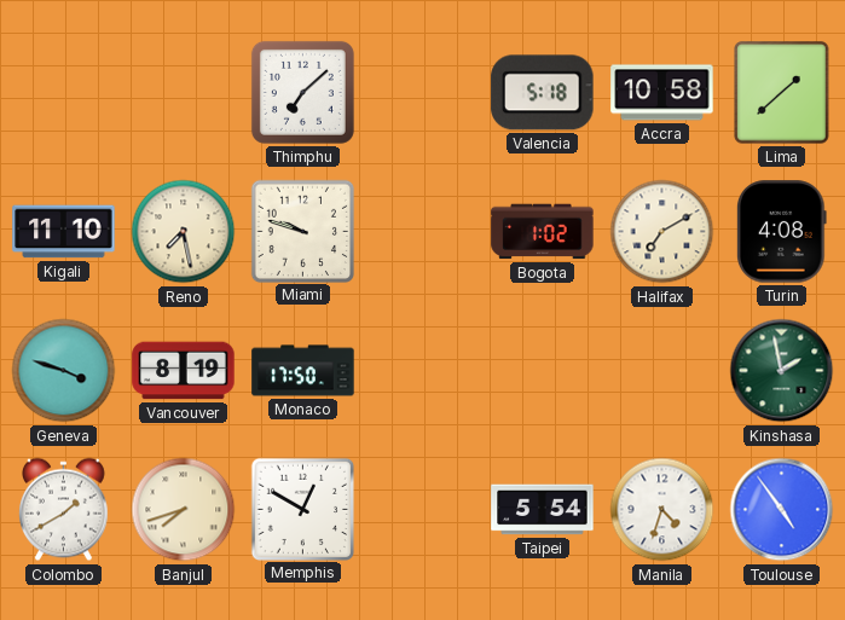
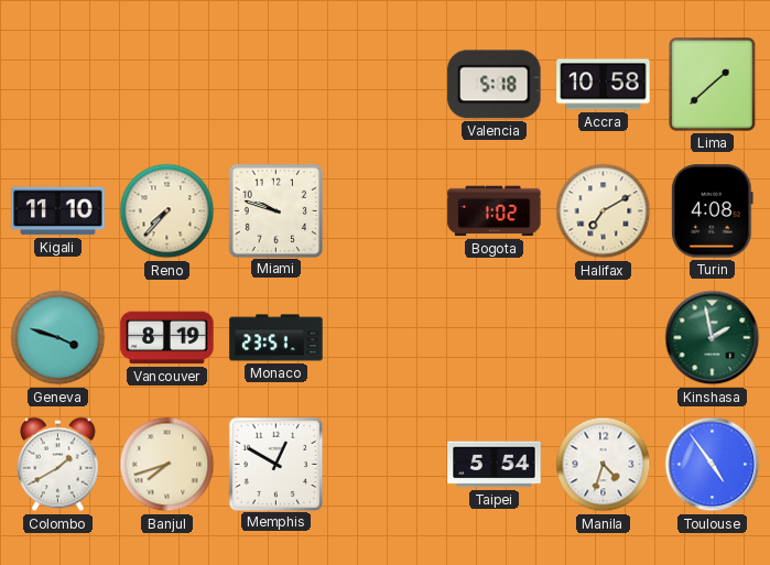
Thimphu: 7:08 -> none
Reno: 7:28 -> 7:37
Monaco: 17:50 -> 23:51
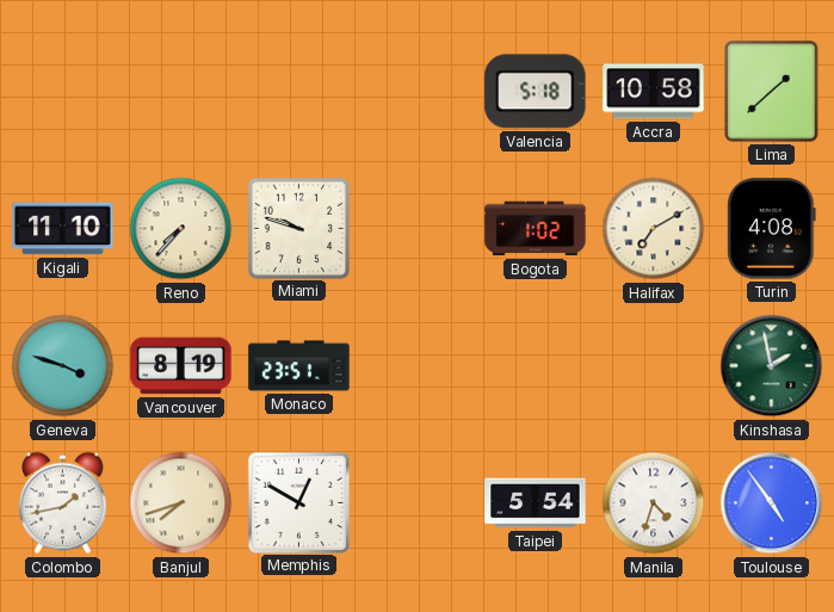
Colombo: 1:40 -> 1:43
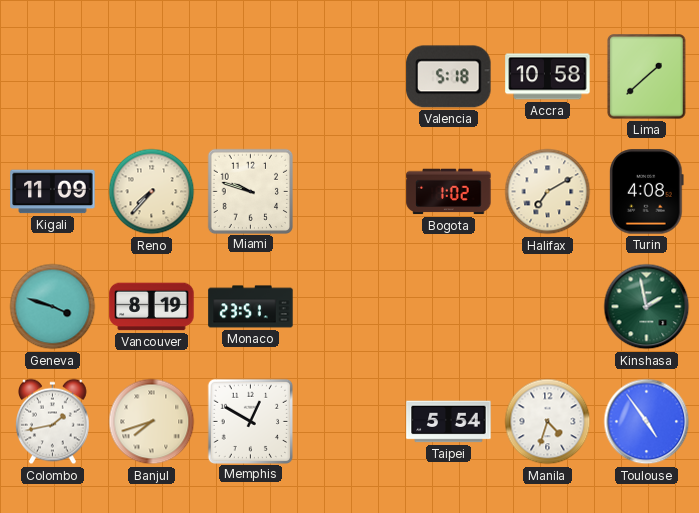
Kigali: 11:10 -> 11:09
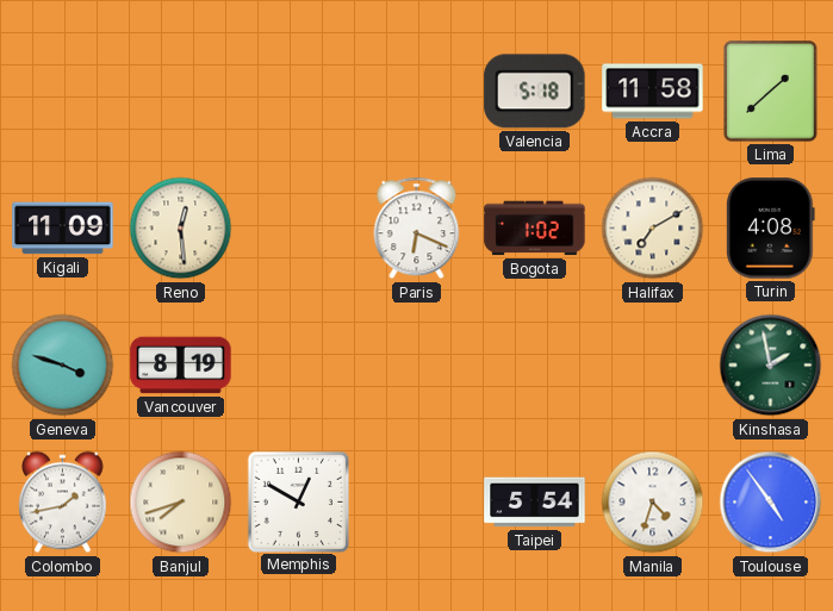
Accra: 10:58 -> 11:58
Reno: 7:37 -> 12:29
Miami: 9:48 -> none
Paris: none -> 6:19
Monaco: 23:51 -> none
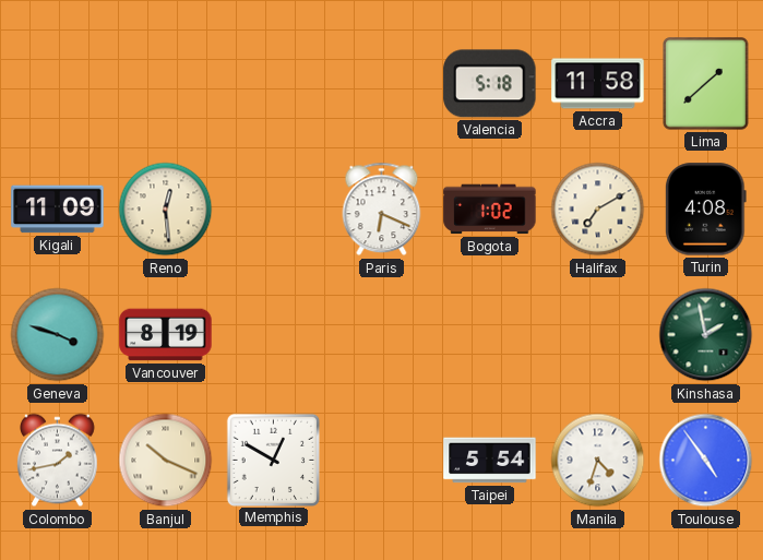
Banjul: 7:42 -> 10:19
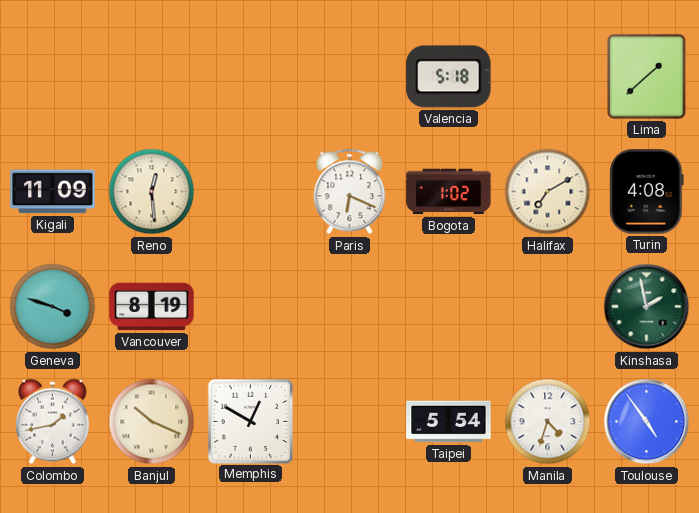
Accra: 11:58 -> none
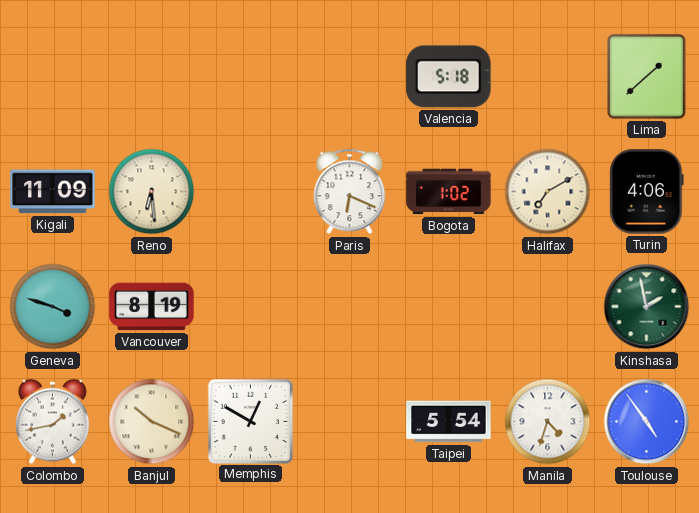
Reno: 12:29 -> 6:29
Turin: 4:08 -> 4:06
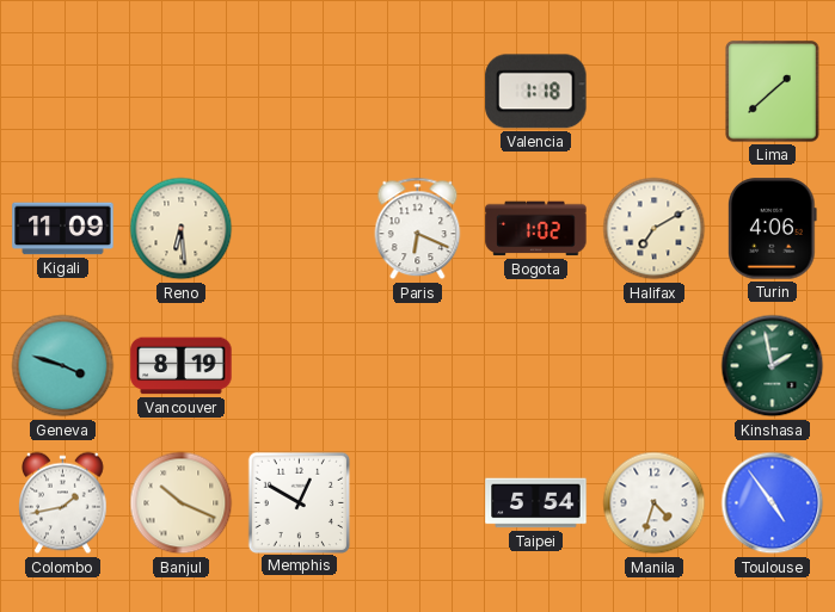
Valencia: 5:18 -> 1:18
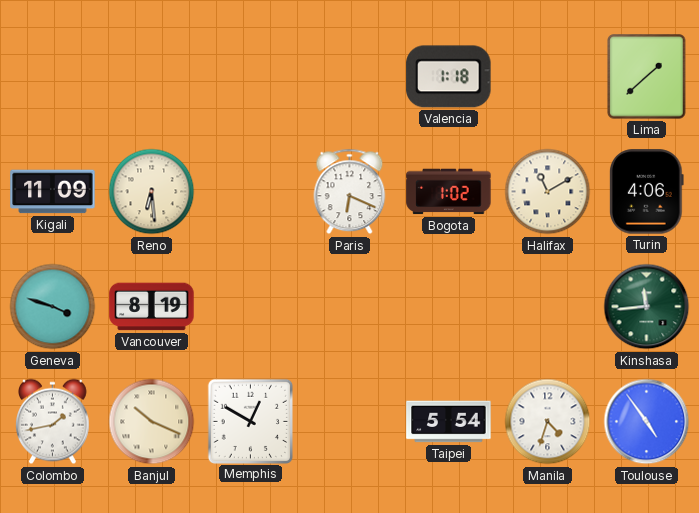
Halifax: 7:10 -> 11:10
Kinshasa: 1:58 -> 11:44
